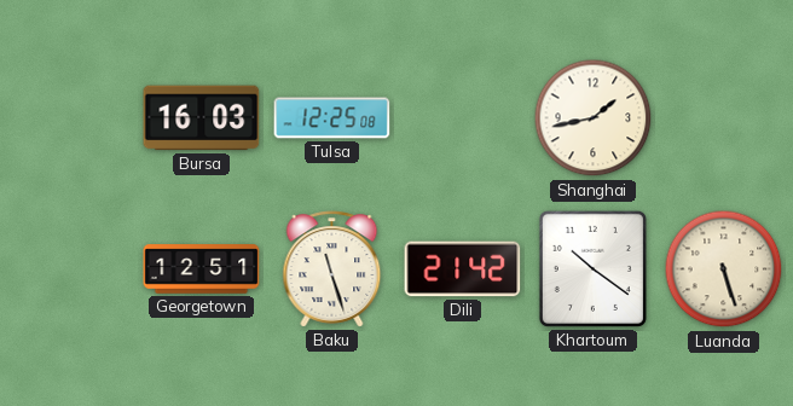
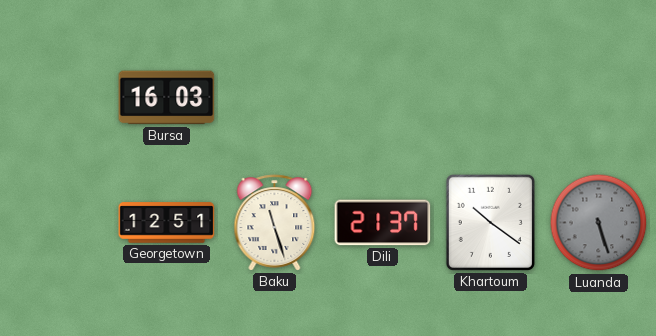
Tulsa: 12:25 -> none
Shanghai: 1:43 -> none
Dili: 21:42 -> 21:37
Luanda dial: cream -> grey
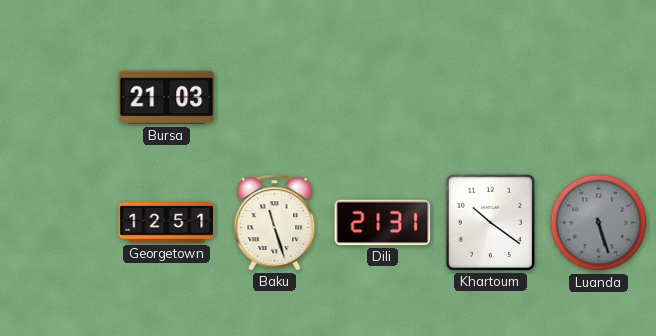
Bursa: 16:03 -> 21:03
Dili: 21:37 -> 21:31
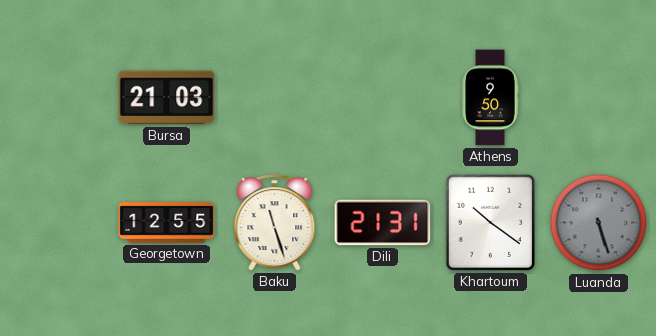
Athens: none -> 9:50
Georgetown: 12:51 -> 12:55
